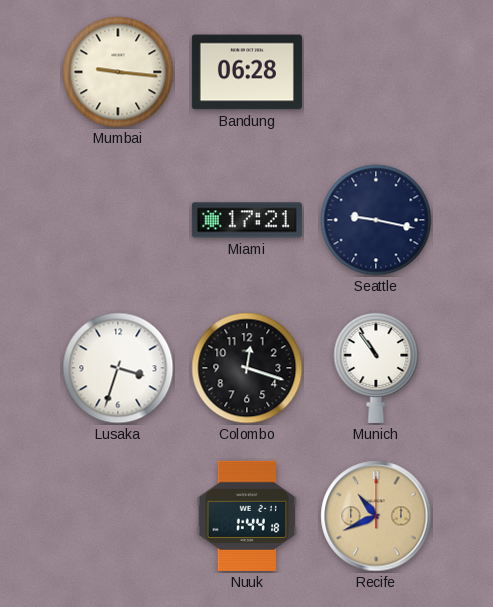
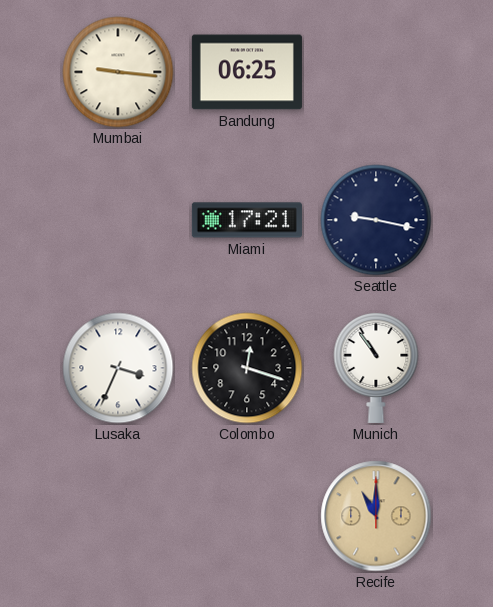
Bandung: 06:28 -> 06:25
Lusaka: 3:33 -> 3:34
Nuuk: 1:44 -> none
Recife: 10:41 -> 11:00
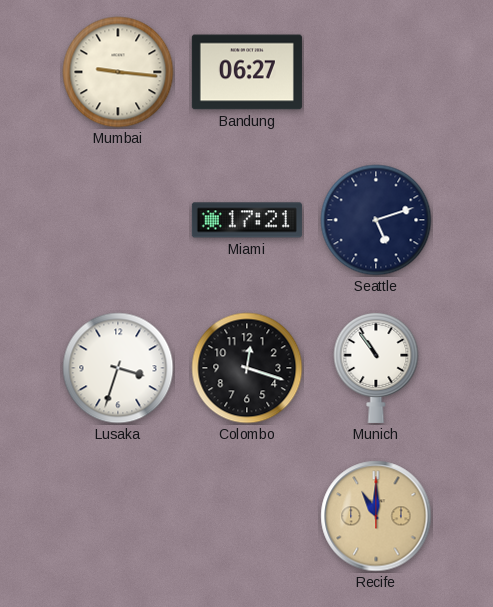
Bandung: 06:25 -> 06:27
Seattle: 9:17 -> 5:12
Lusaka: 3:34 -> 3:33
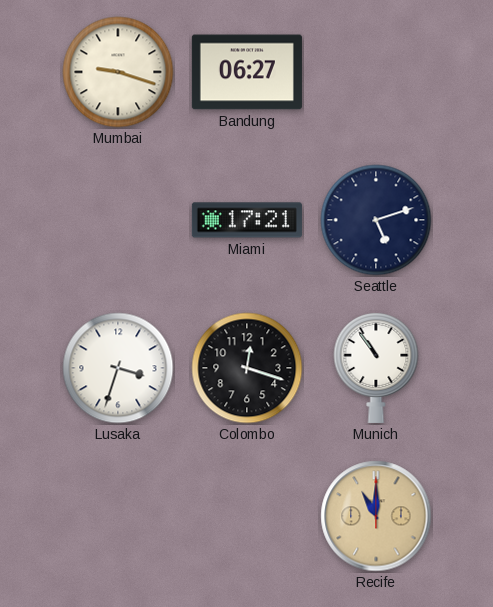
Mumbai: 9:16 -> 9:18
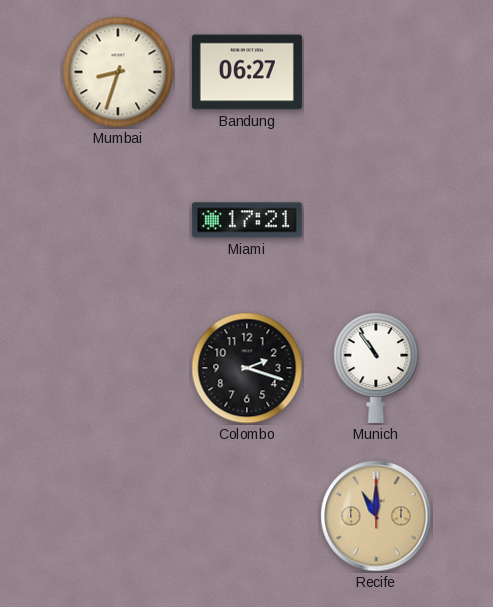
Mumbai: 9:18 -> 8:33
Seattle: 5:12 -> none
Lusaka: 3:33 -> none
Colombo: 12:18 -> 2:18
